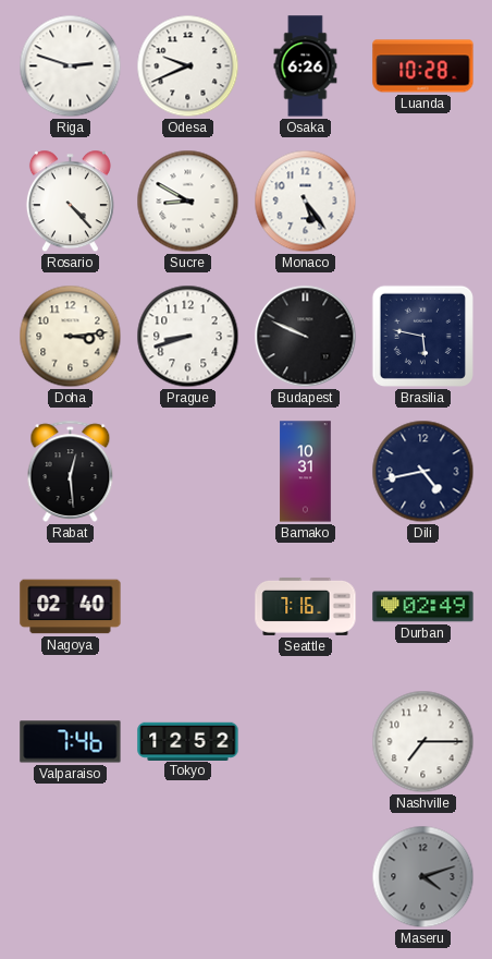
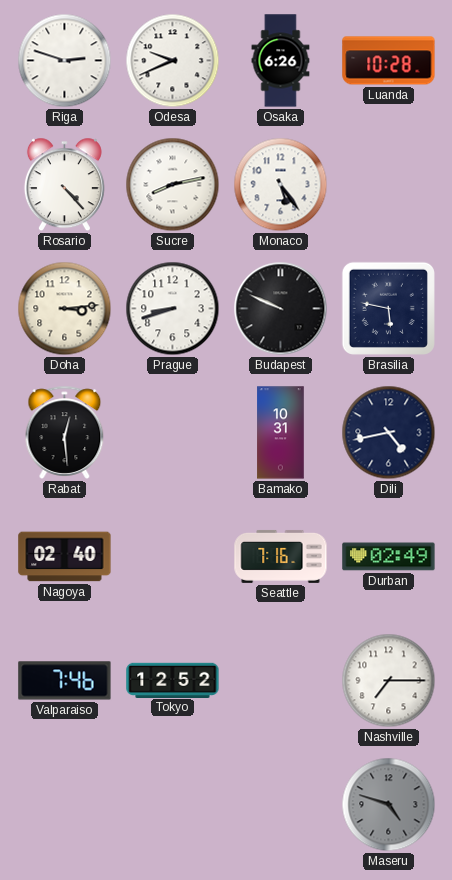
Sucre: 8:50 -> 8:13
Maseru: 4:12 -> 4:48
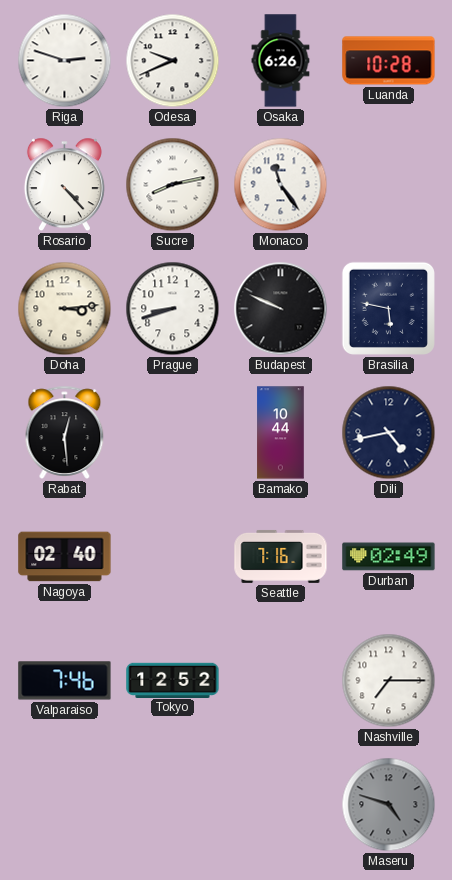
Monaco: 5:24 -> 11:24
Bamako: 10:31 -> 10:44
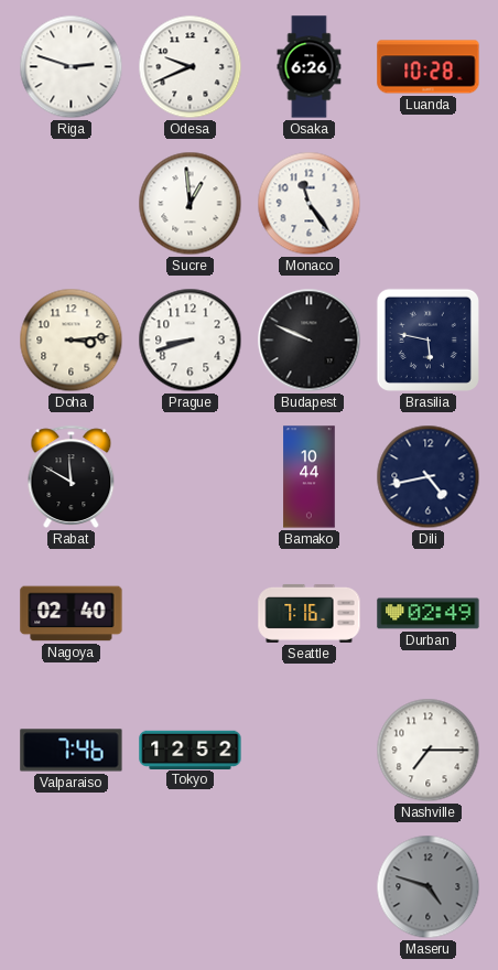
Rosario: 4:23 -> none
Sucre: 8:13 -> 12:59
Rabat: 12:29 -> 11:50
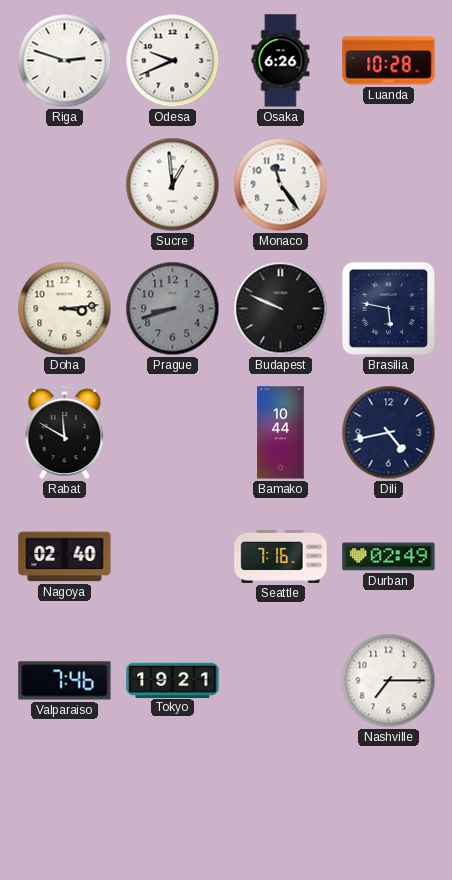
Prague dial: white -> grey
Tokyo: 12:52 -> 19:21
Maseru: 4:48 -> none
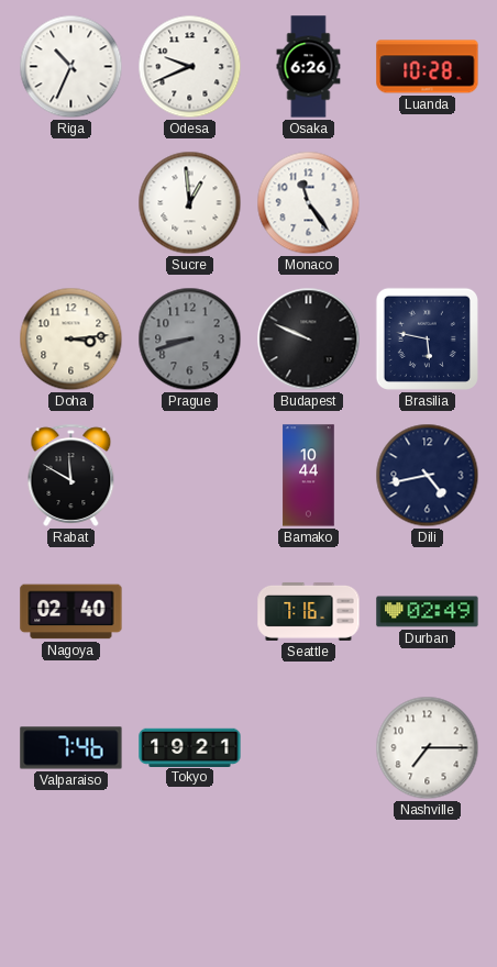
Riga: 2:48 -> 10:34
